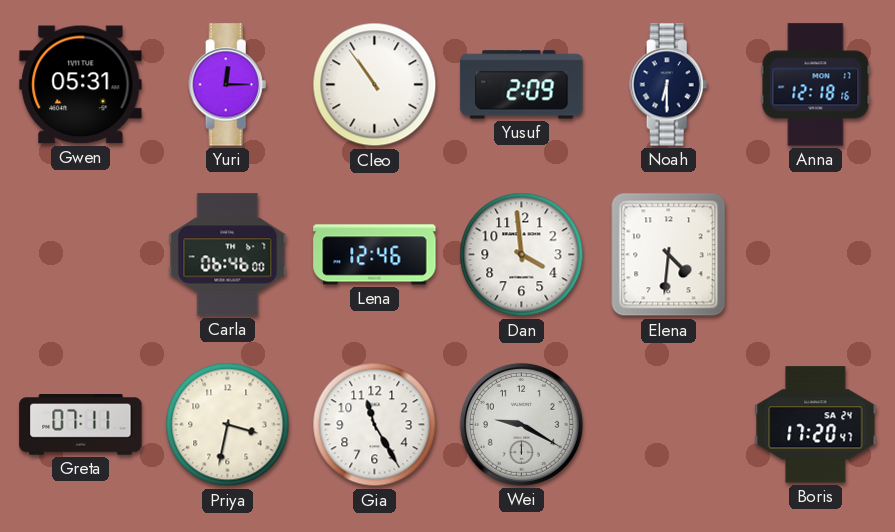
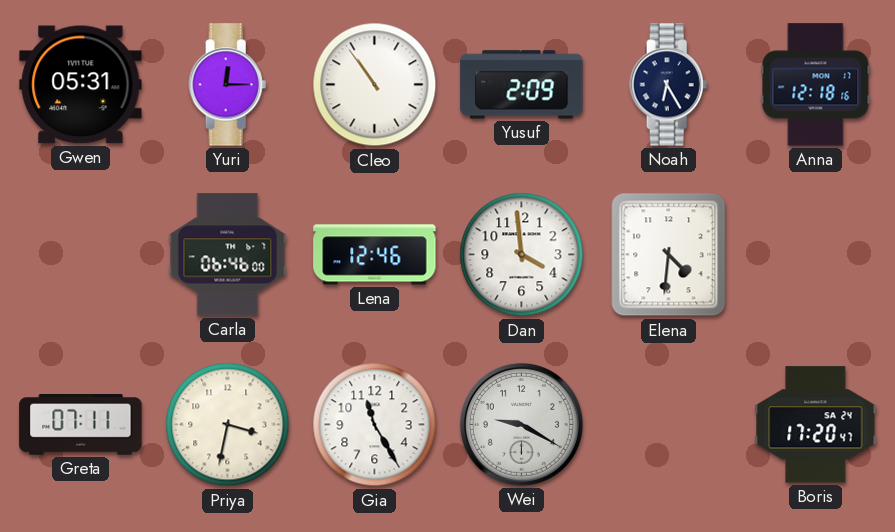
Noah: 6:30 -> 6:25
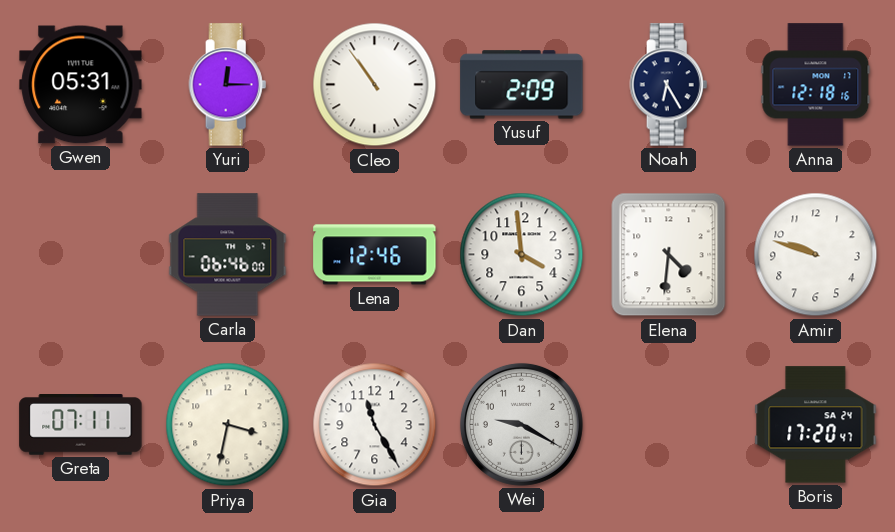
Amir: none -> 9:48
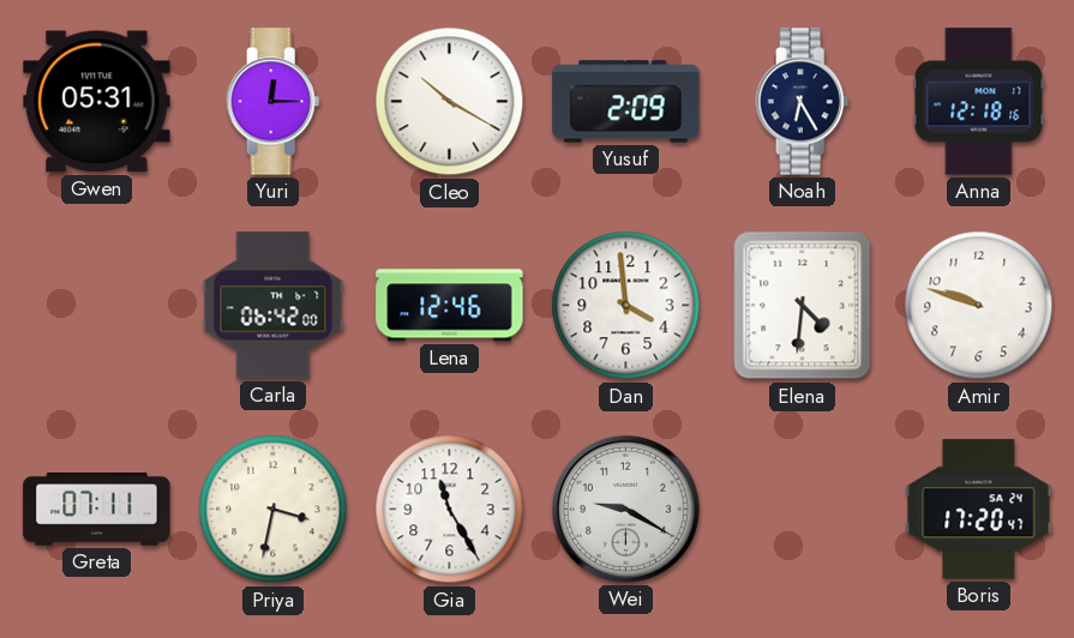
Cleo: 10:54 -> 10:20
Carla: 06:46 -> 06:42
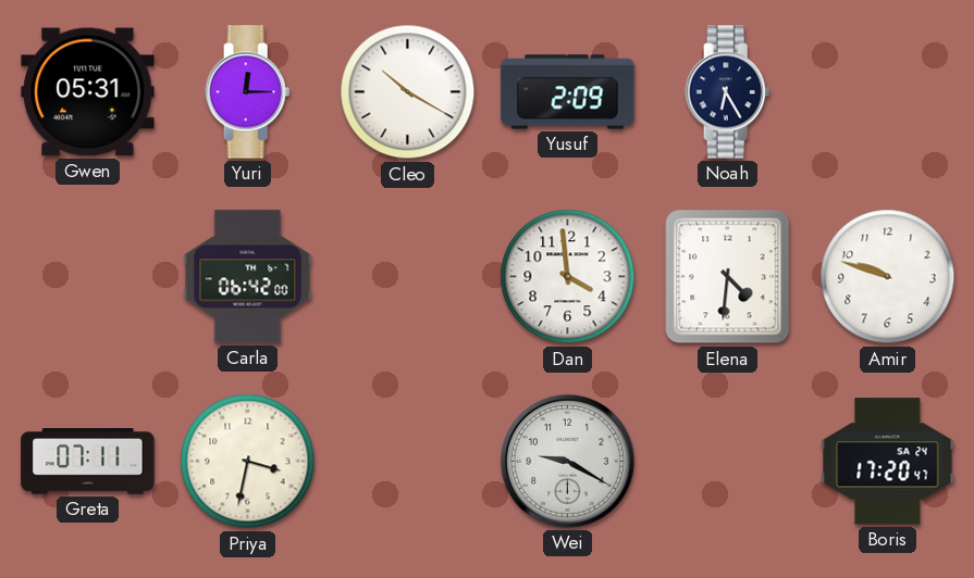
Anna: 12:18 -> none
Lena: 12:46 -> none
Gia: 11:25 -> none
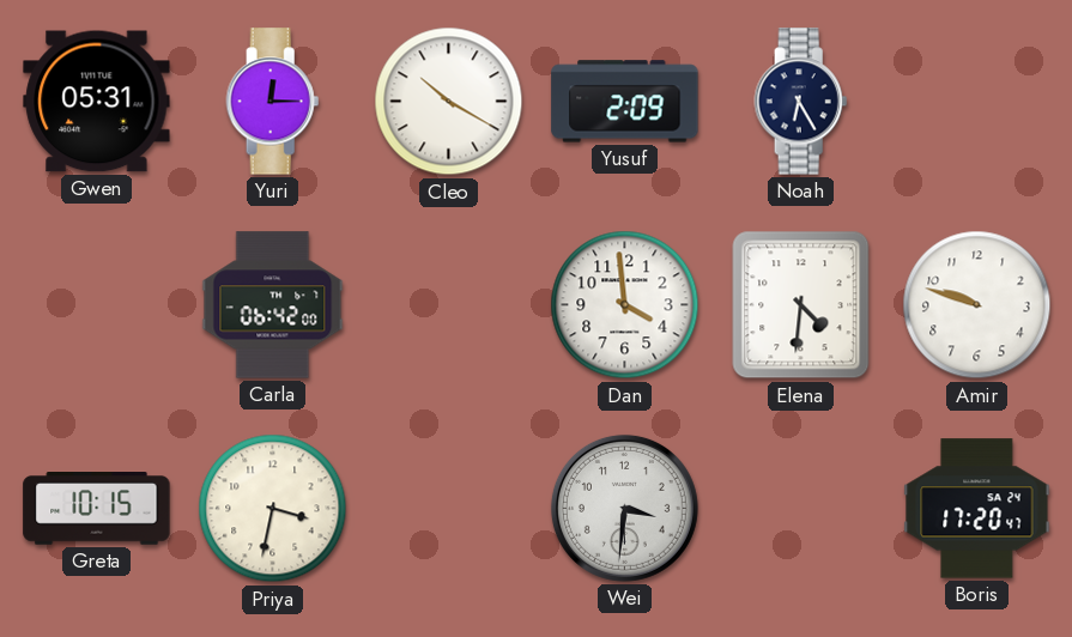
Greta: 07:11 -> 10:15
Wei: 9:20 -> 3:31
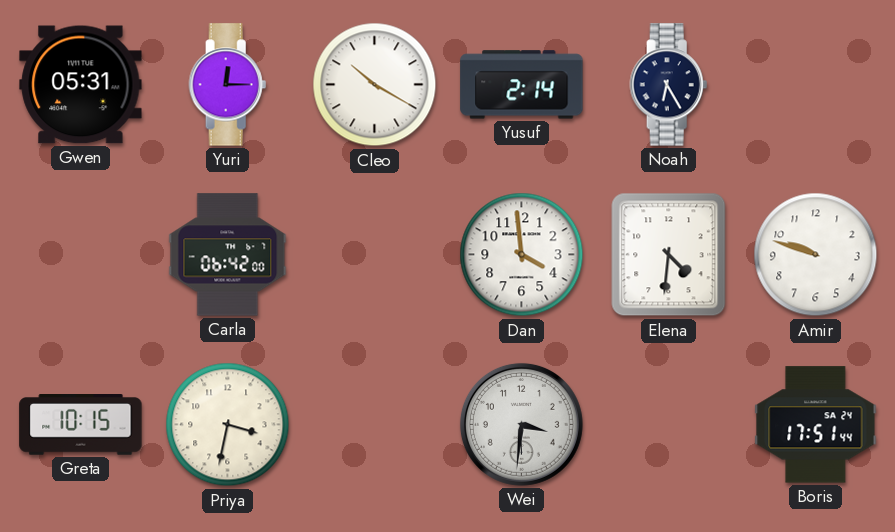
Yusuf: 2:09 -> 2:14
Boris: 17:20 -> 17:51
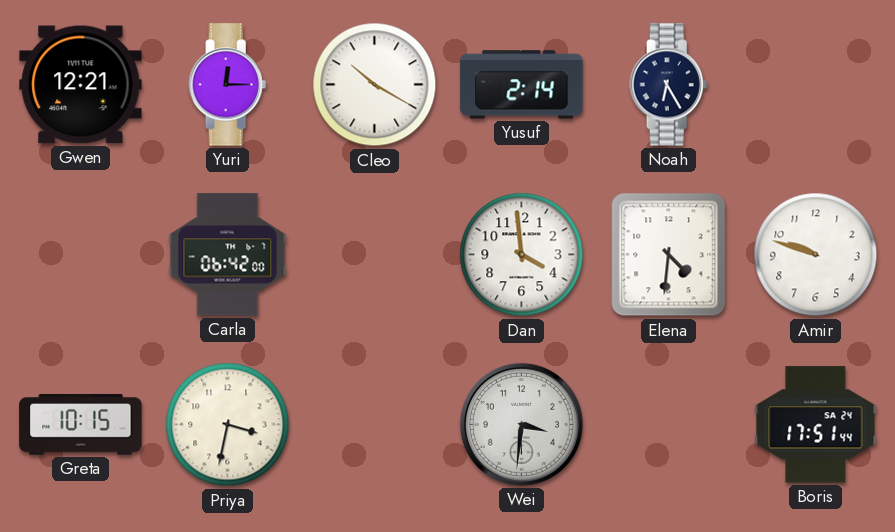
Gwen: 05:31 -> 12:21
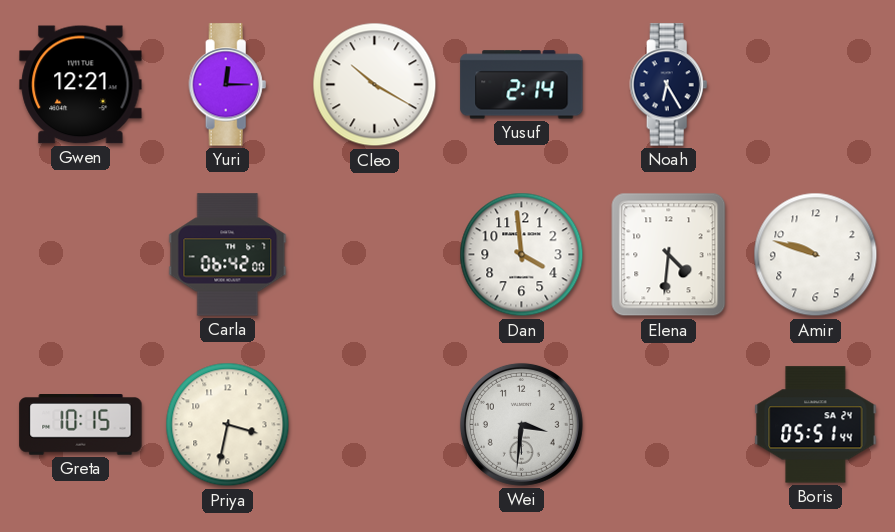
Boris: 17:51 -> 05:51
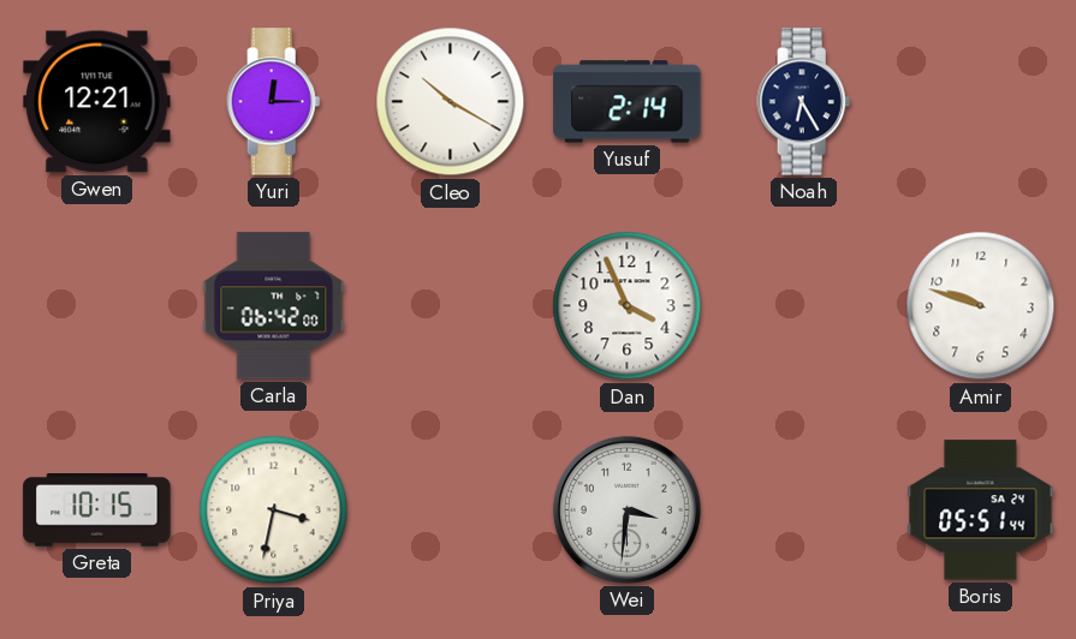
Dan: 3:59 -> 3:56
Elena: 4:31 -> none
